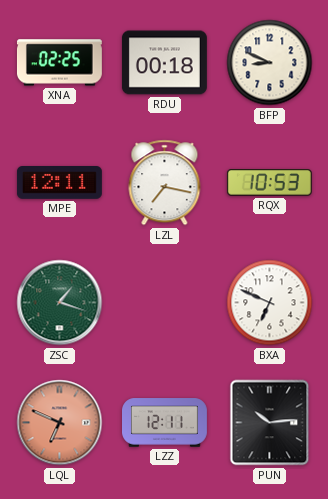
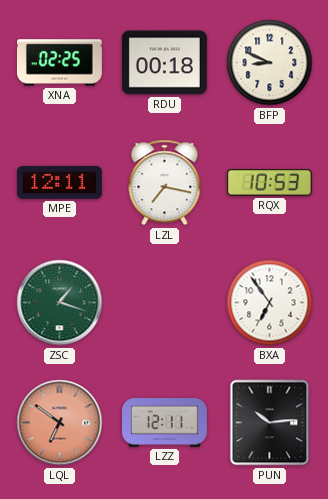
BXA: 6:49 -> 6:54
LQL: 6:49 -> 6:51
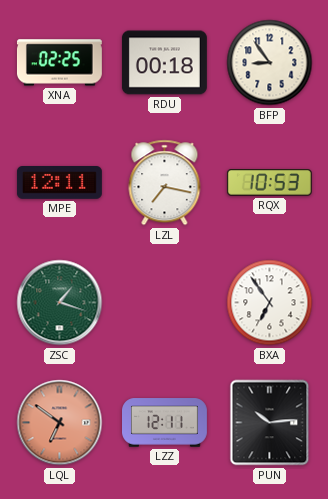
BFP: 8:49 -> 8:54
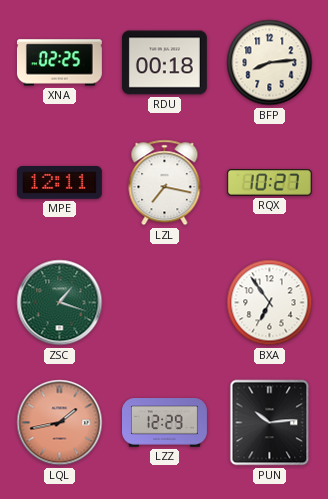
BFP: 8:54 -> 8:14
RQX: 10:53 -> 10:27
LQL: 6:51 -> 1:43
LZZ: 12:11 -> 12:29
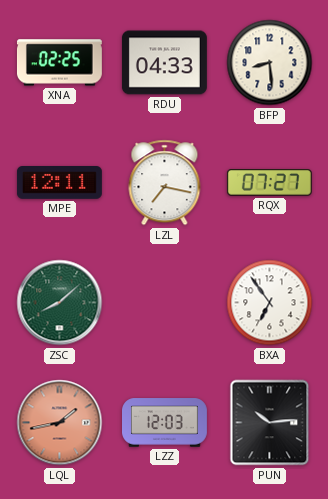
RDU: 00:18 -> 04:33
BFP: 8:14 -> 8:29
RQX: 10:27 -> 07:27
ZSC: 1:18 -> 8:08
LZZ: 12:29 -> 12:03
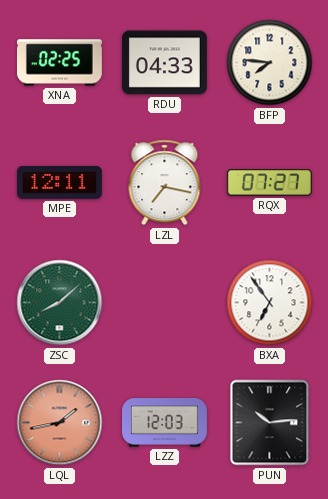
BFP: 8:29 -> 7:46
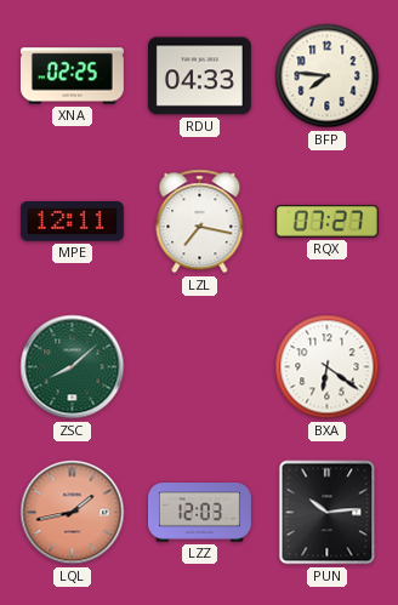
BXA: 6:54 -> 6:21
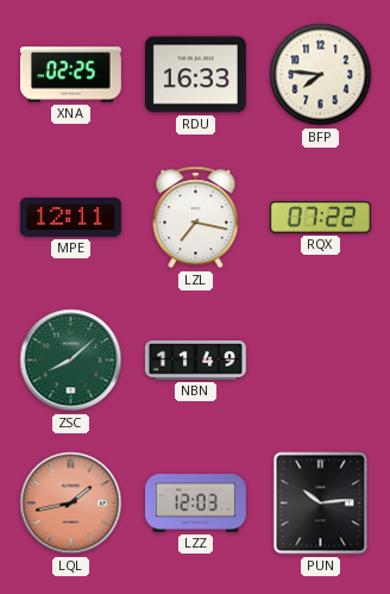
RDU: 04:33 -> 16:33
RQX: 07:27 -> 07:22
NBN: none -> 11:49
BXA: 6:21 -> none
